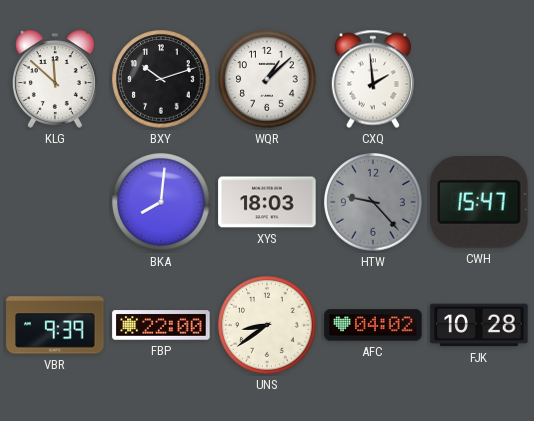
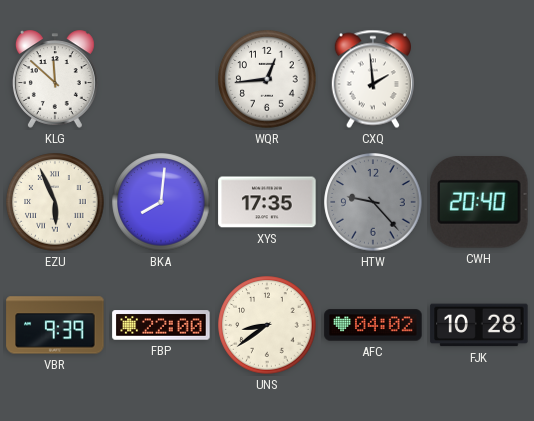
BXY: 10:12 -> none
WQR: 1:08 -> 12:44
EZU: none -> 5:56
XYS: 18:03 -> 17:35
CWH: 15:47 -> 20:40
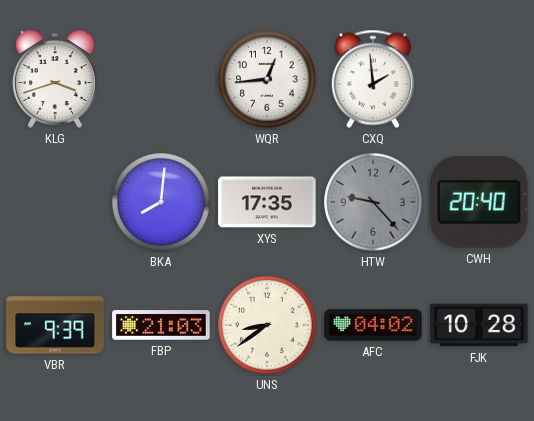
KLG: 11:52 -> 3:42
EZU: 5:56 -> none
FBP: 22:00 -> 21:03
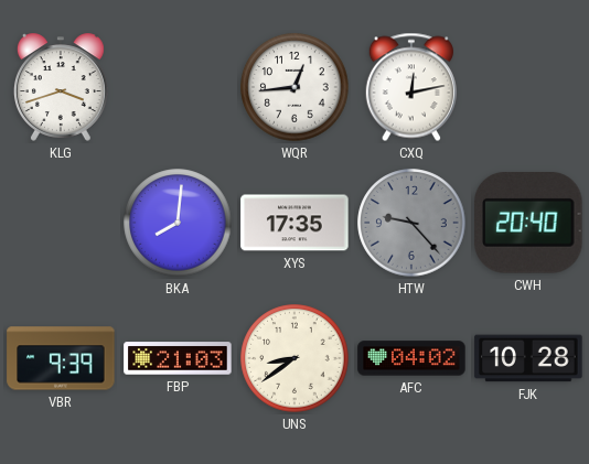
CXQ: 1:59 -> 12:13
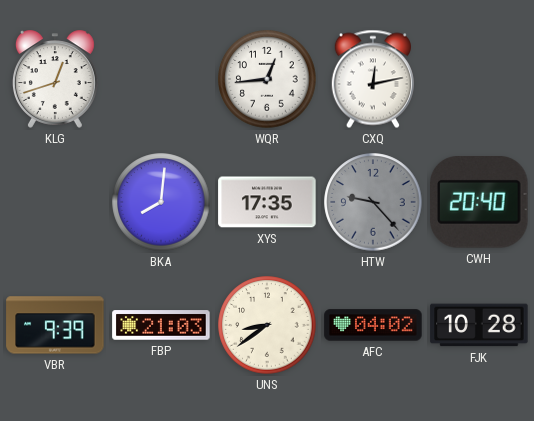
KLG: 3:42 -> 12:42
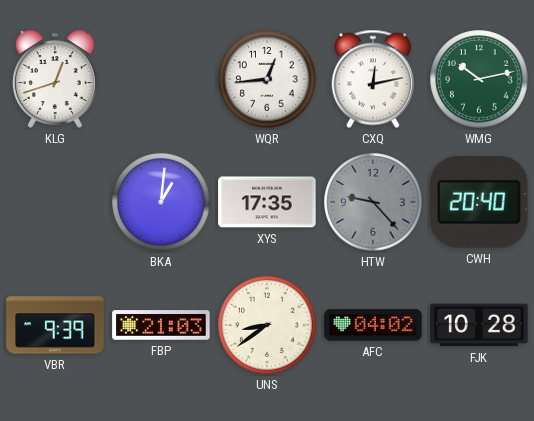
WMG: none -> 10:13
BKA: 8:01 -> 1:01
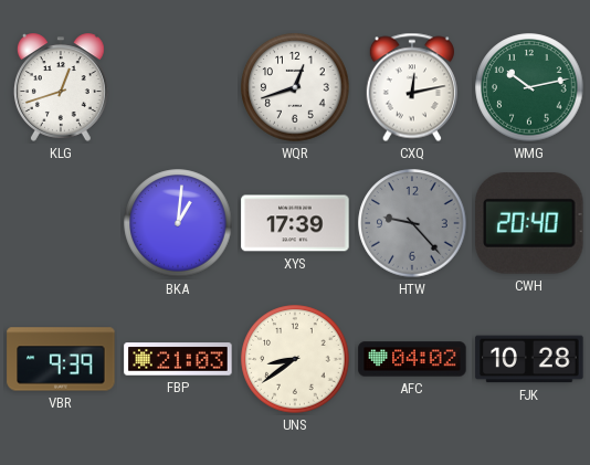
WQR: 12:44 -> 12:42
XYS: 17:35 -> 17:39
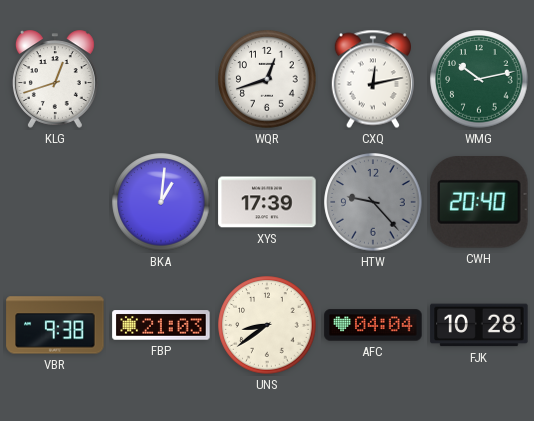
VBR: 9:39 -> 9:38
AFC: 04:02 -> 04:04
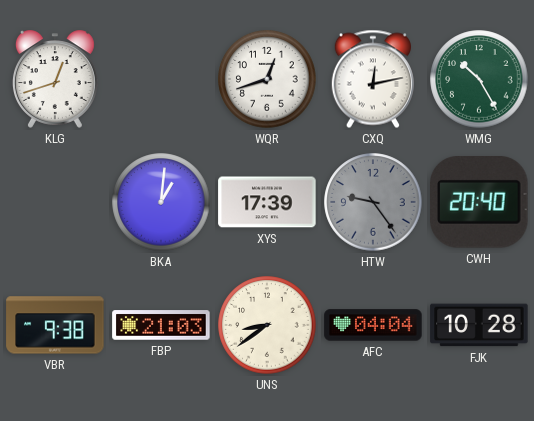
WMG: 10:13 -> 10:25
HTW: 9:23 -> 9:24
